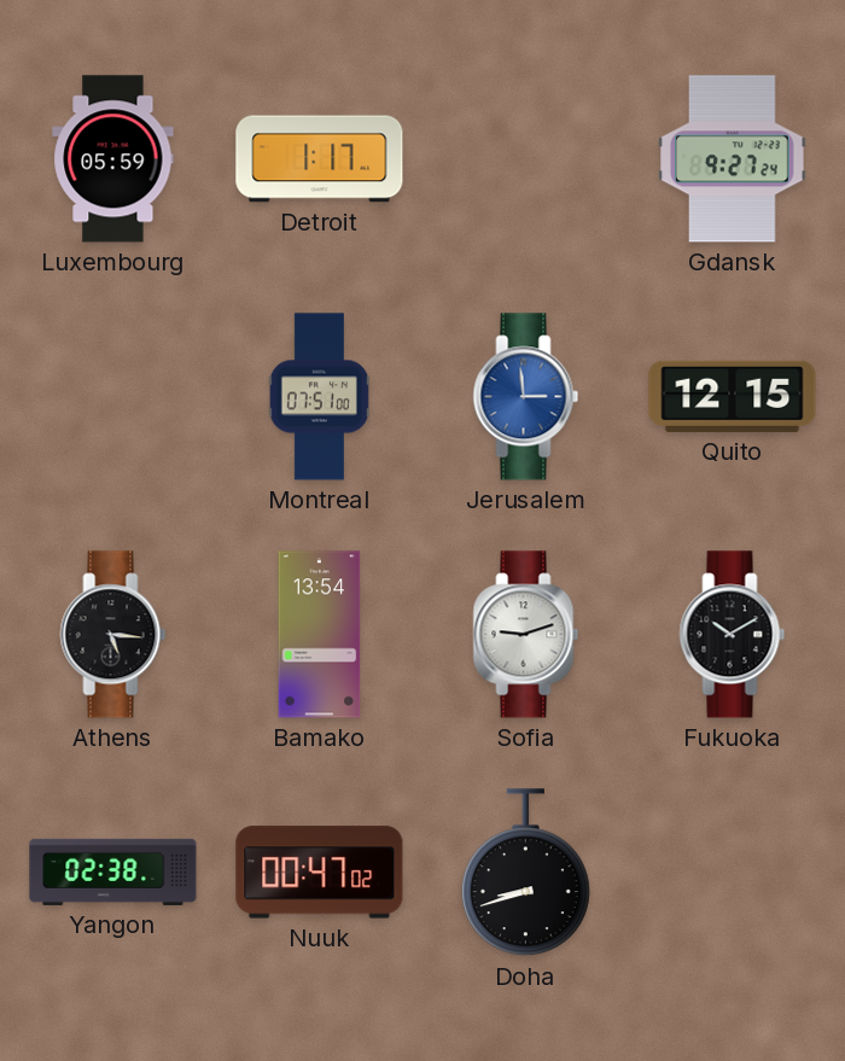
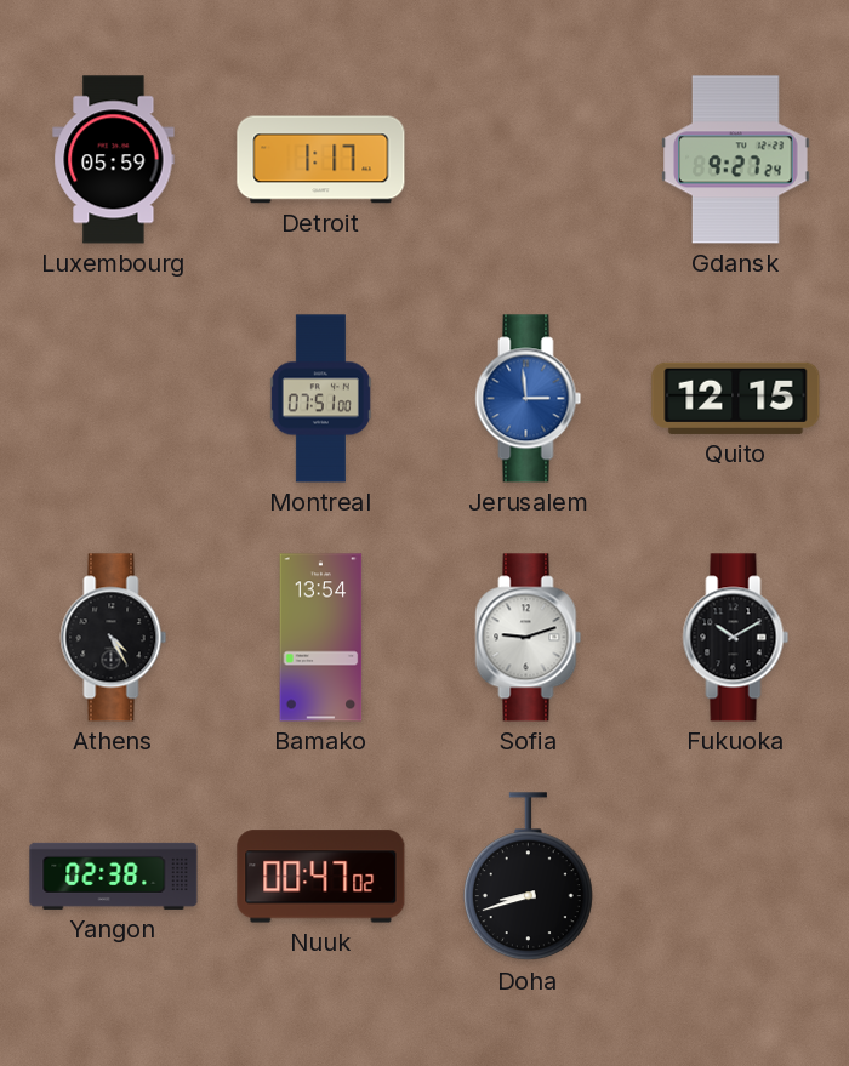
Athens: 5:16 -> 4:25
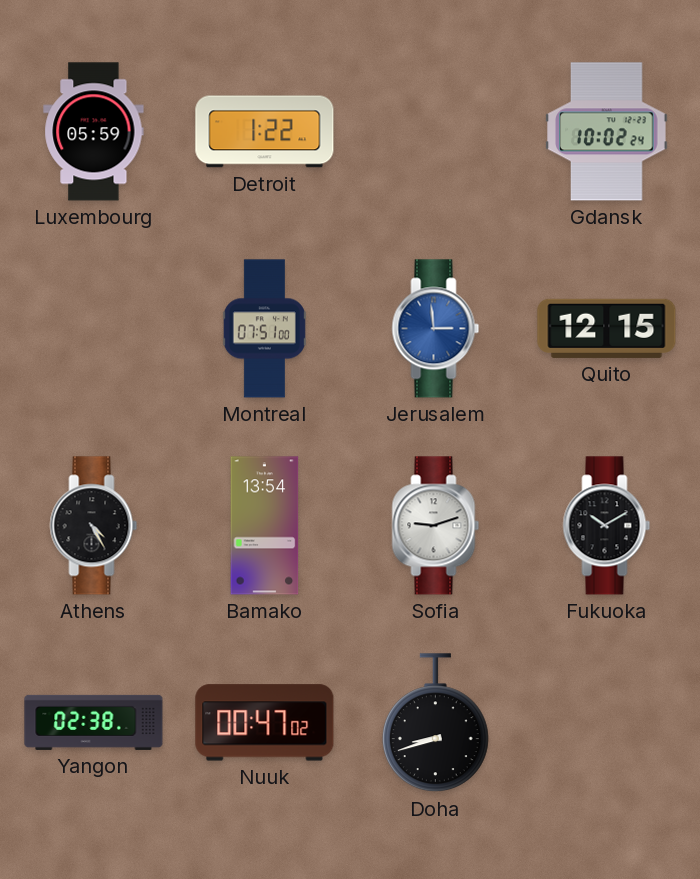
Detroit: 1:17 -> 1:22
Gdansk: 9:27 -> 10:02
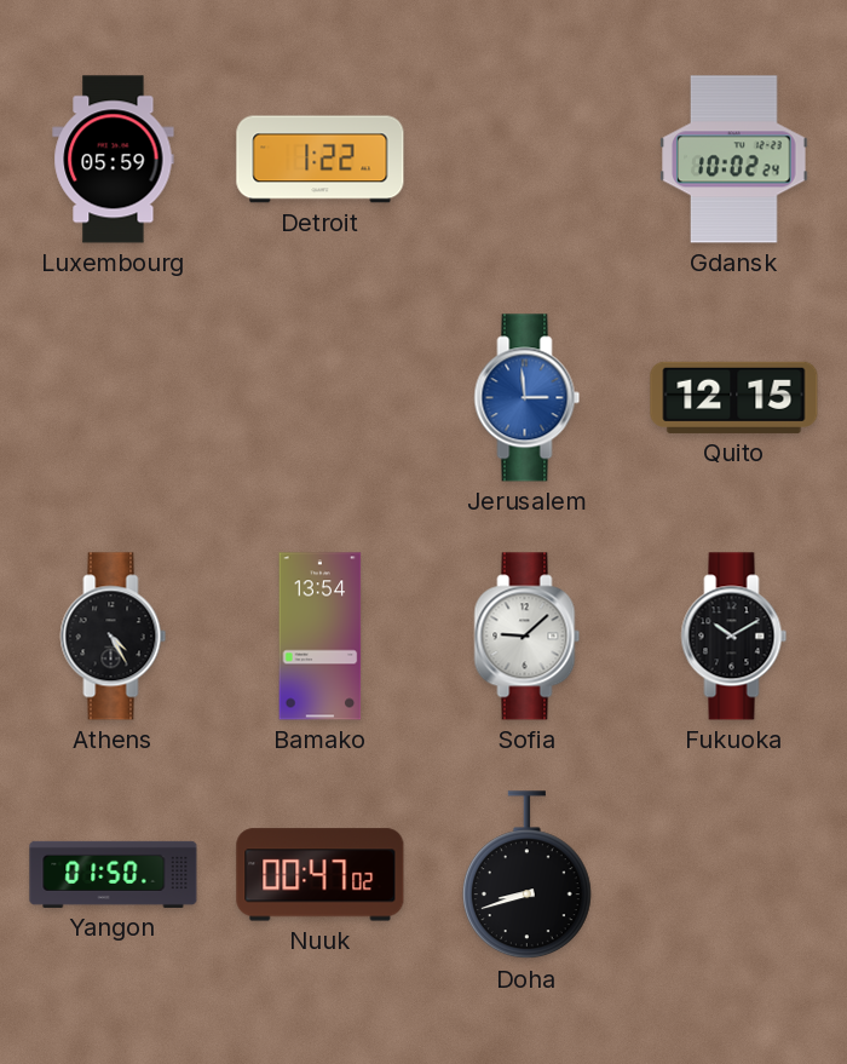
Montreal: 07:51 -> none
Sofia: 9:12 -> 9:08
Yangon: 02:38 -> 01:50
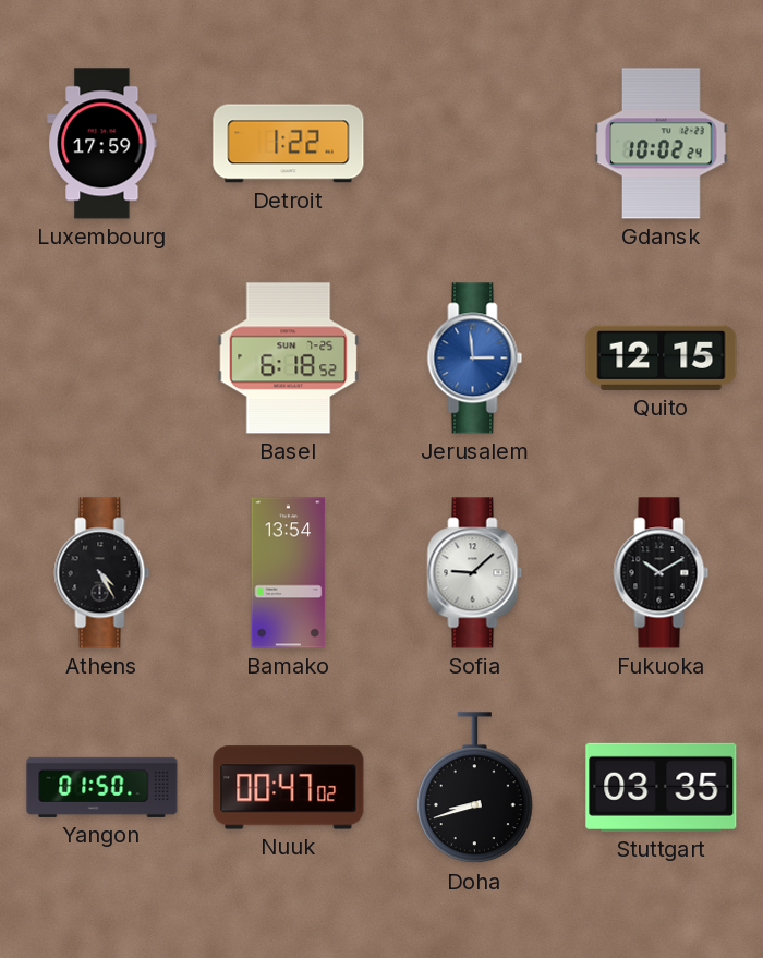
Luxembourg: 05:59 -> 17:59
Basel: none -> 6:18
Stuttgart: none -> 03:35
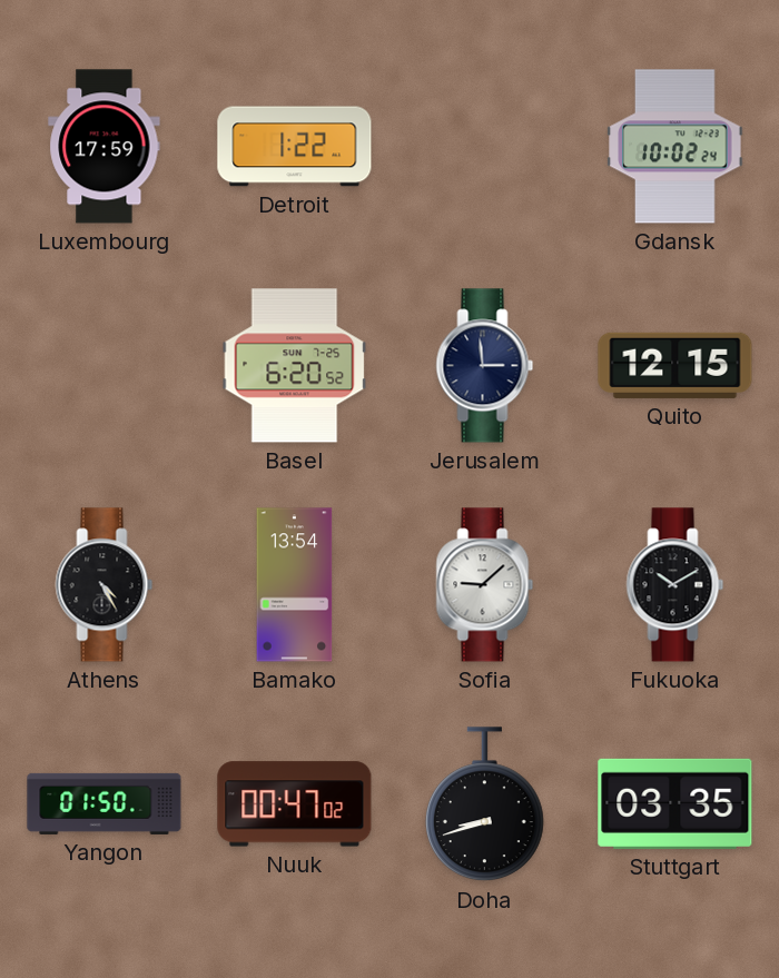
Basel: 6:18 -> 6:20
Jerusalem dial: blue -> navy
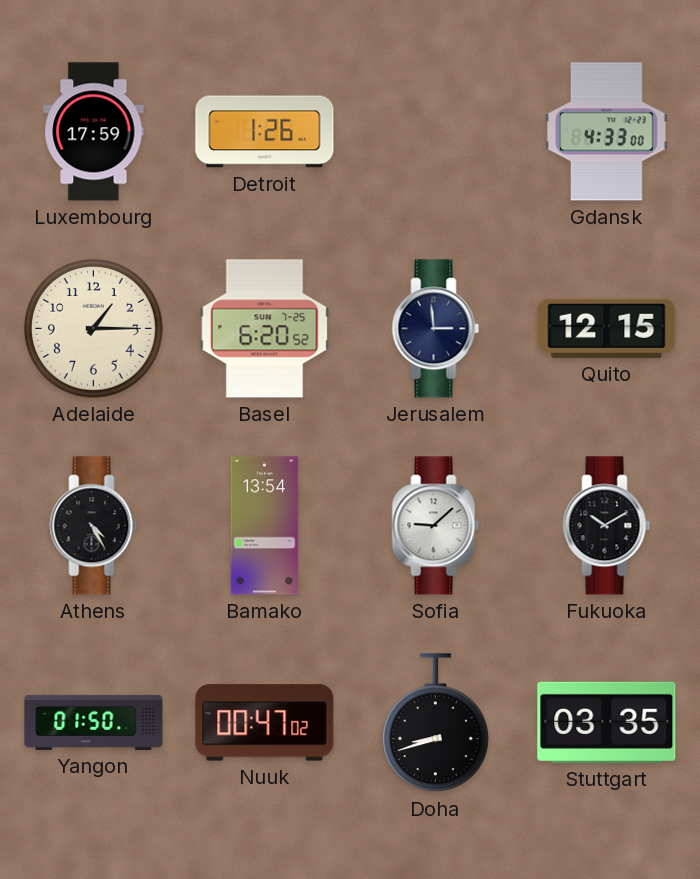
Detroit: 1:22 -> 1:26
Gdansk: 10:02 -> 4:33
Adelaide: none -> 1:15
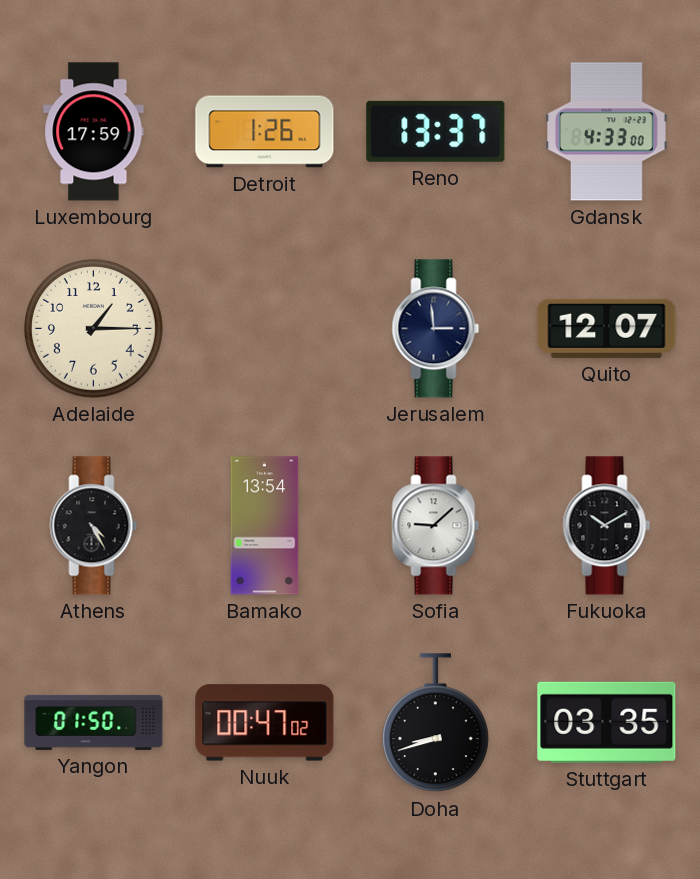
Reno: none -> 13:37
Basel: 6:20 -> none
Quito: 12:15 -> 12:07
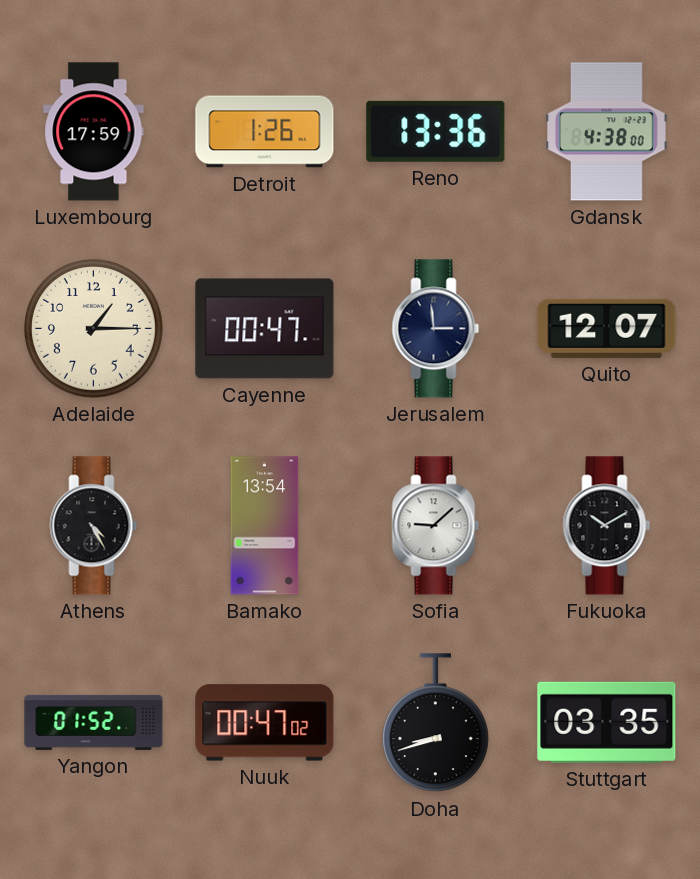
Reno: 13:37 -> 13:36
Gdansk: 4:33 -> 4:38
Cayenne: none -> 00:47
Yangon: 01:50 -> 01:52
